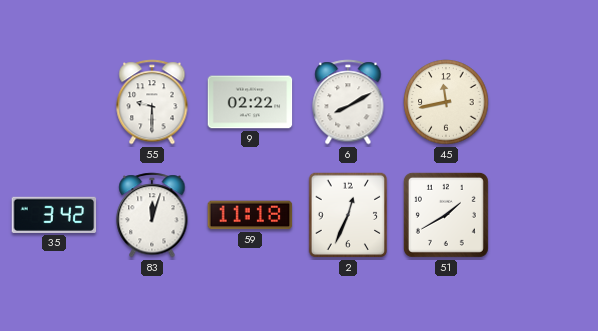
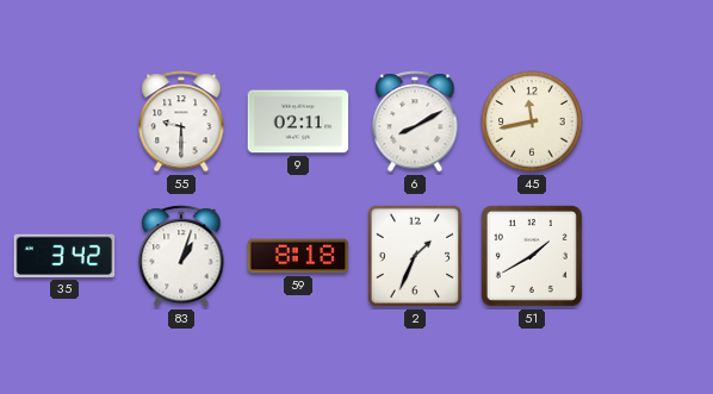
9: 02:22 -> 02:11
83: 12:03 -> 1:03
59: 11:18 -> 8:18
2: 12:34 -> 1:34
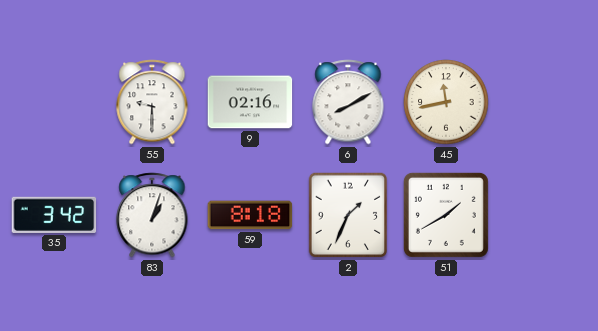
9: 02:11 -> 02:16
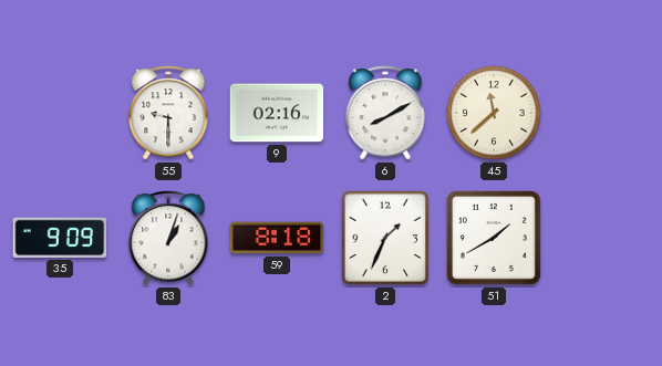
45: 11:43 -> 11:38
35: 3:42 -> 9:09
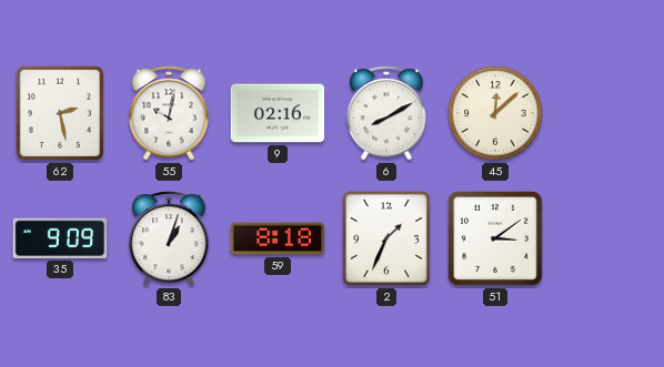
62: none -> 2:28
55: 9:30 -> 10:02
45: 11:38 -> 12:08
51: 1:40 -> 3:09
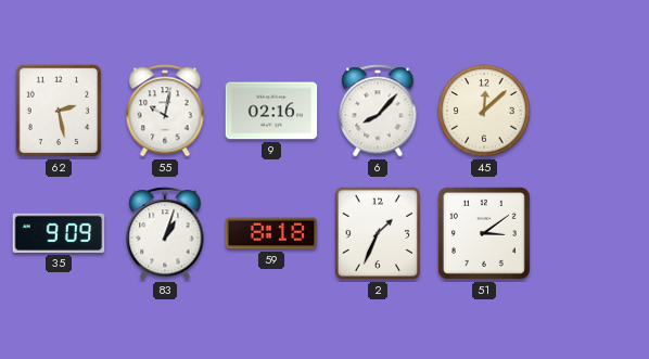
6: 8:10 -> 8:07
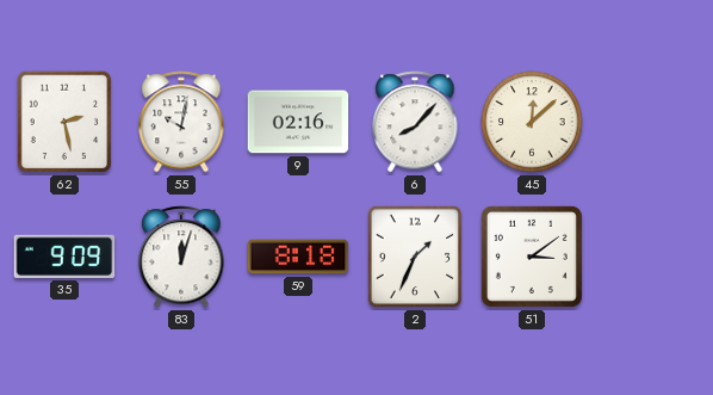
83: 1:03 -> 12:03
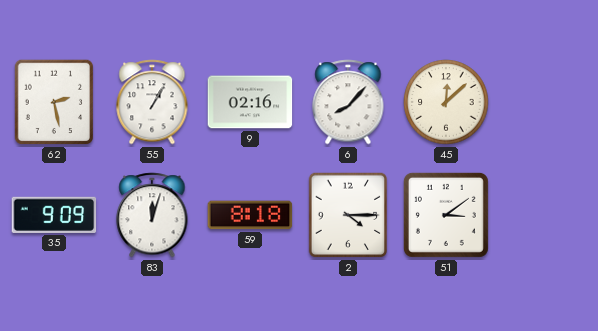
55: 10:02 -> 1:05
2: 1:34 -> 4:15
